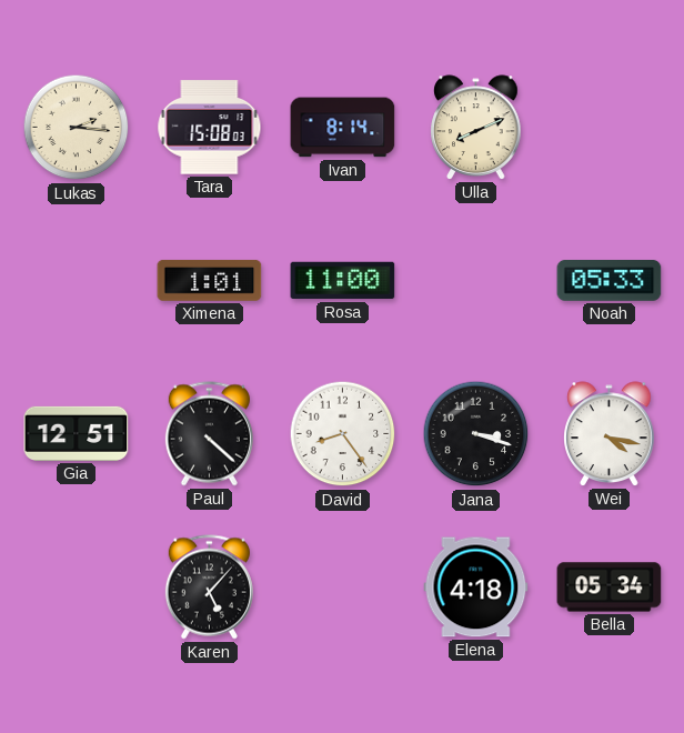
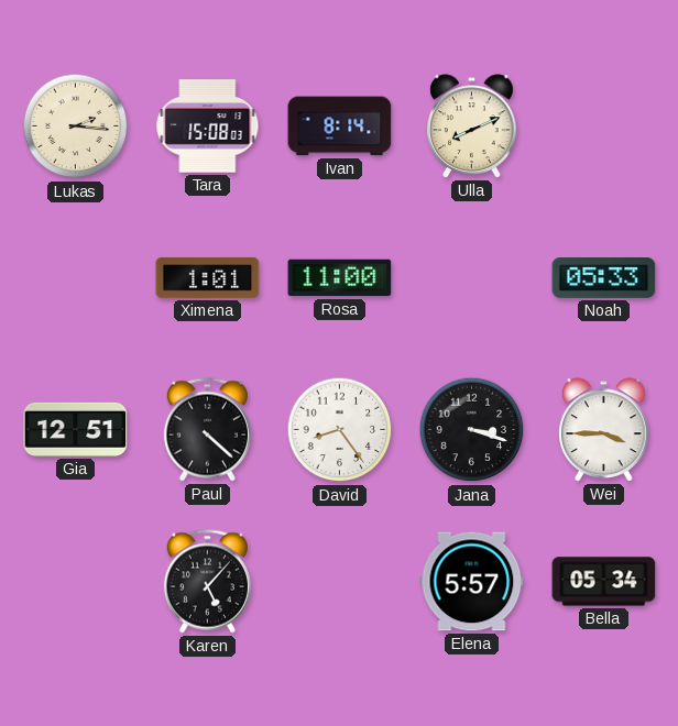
Wei: 4:17 -> 3:45
Elena: 4:18 -> 5:57
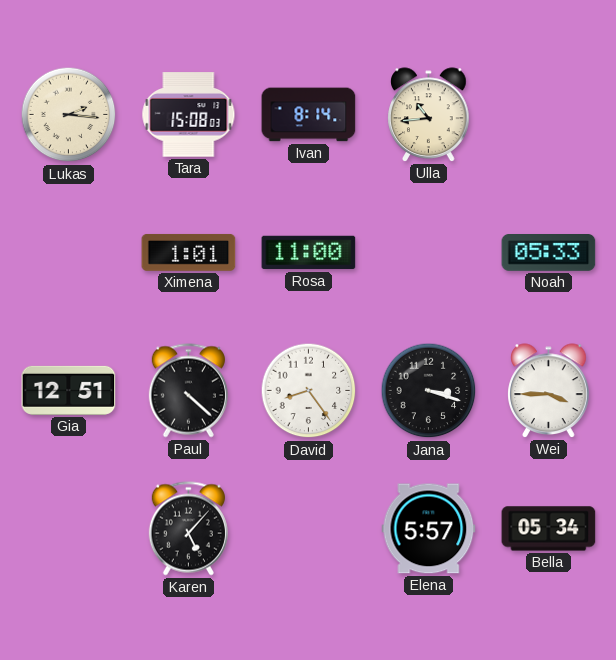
Ulla: 8:11 -> 10:44
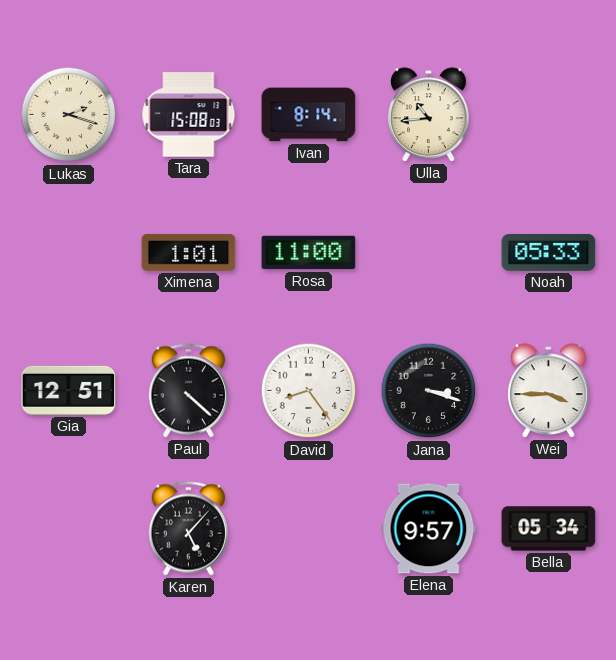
Lukas: 2:16 -> 2:18
Elena: 5:57 -> 9:57
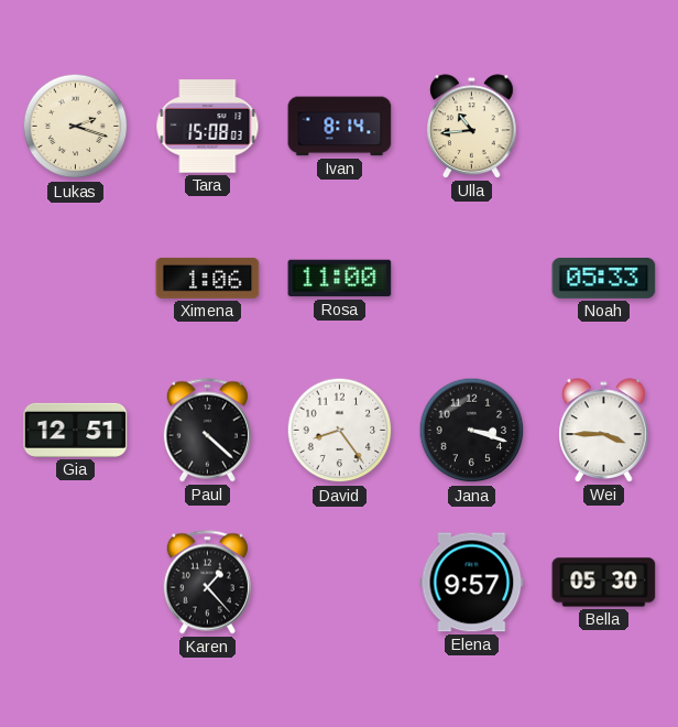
Ximena: 1:01 -> 1:06
Karen: 5:07 -> 1:23
Bella: 05:34 -> 05:30
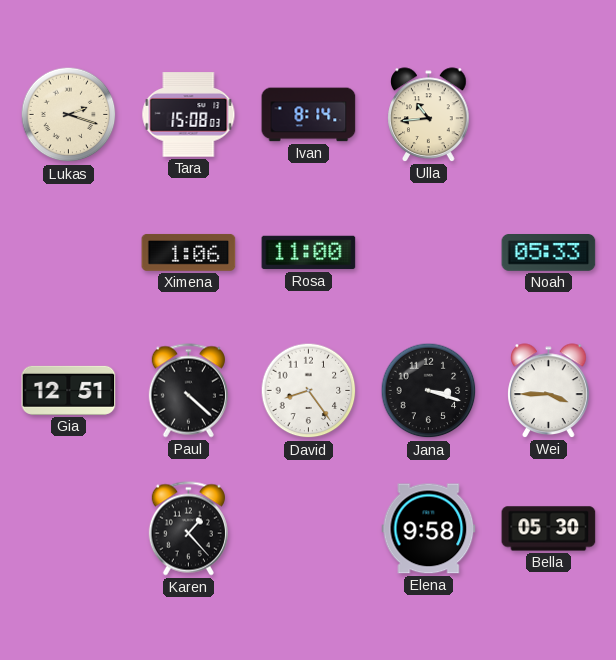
Elena: 9:57 -> 9:58
